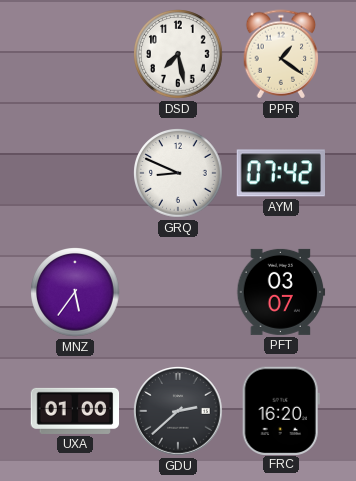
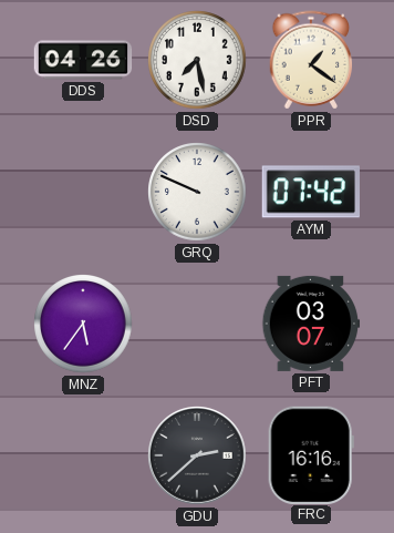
DDS: none -> 04:26
GRQ: 8:49 -> 9:49
UXA: 01:00 -> none
FRC: 16:20 -> 16:16
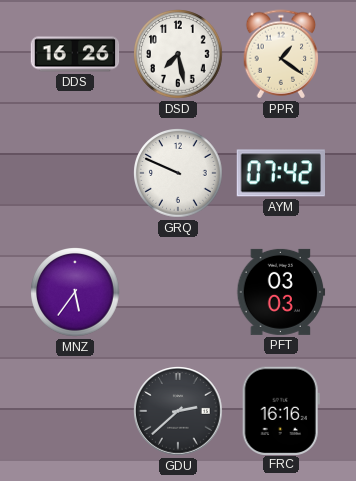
DDS: 04:26 -> 16:26
PFT: 03:07 -> 03:03
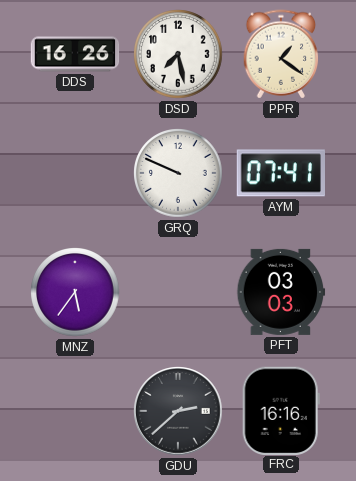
AYM: 07:42 -> 07:41
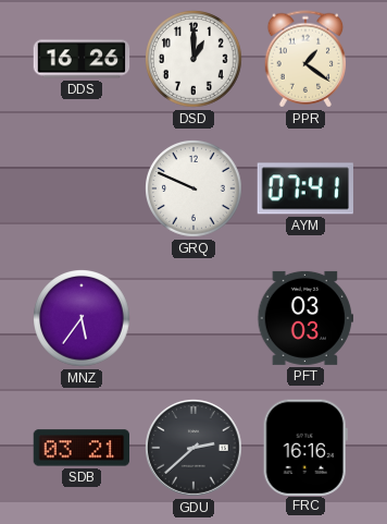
DSD: 7:28 -> 1:00
SDB: none -> 03:21
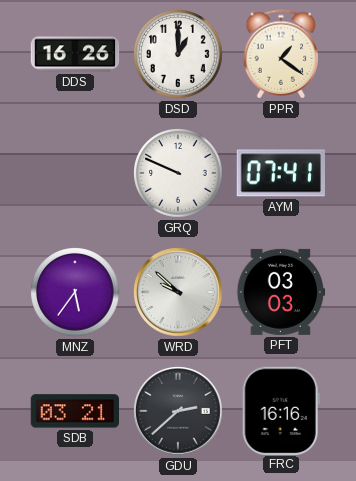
WRD: none -> 9:52
